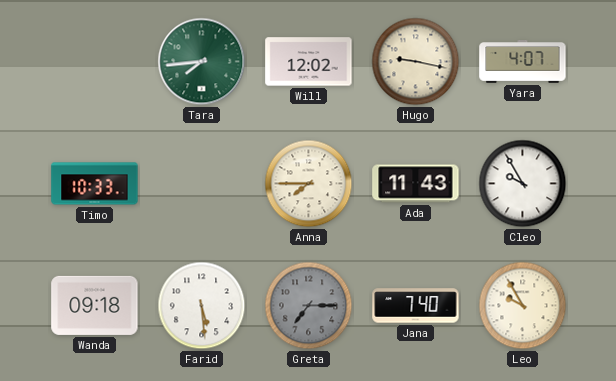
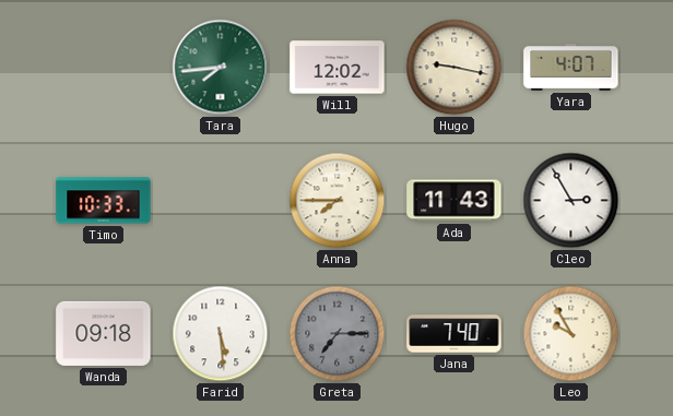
Cleo: 9:55 -> 2:55
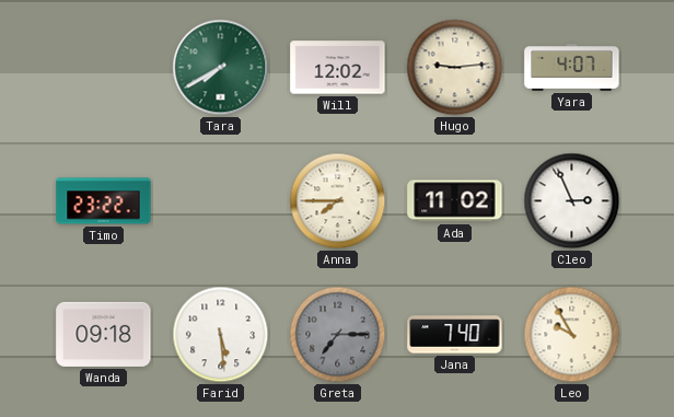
Tara: 7:44 -> 7:40
Hugo: 9:17 -> 9:14
Timo: 10:33 -> 23:22
Ada: 11:43 -> 11:02
Cleo: 2:55 -> 2:56
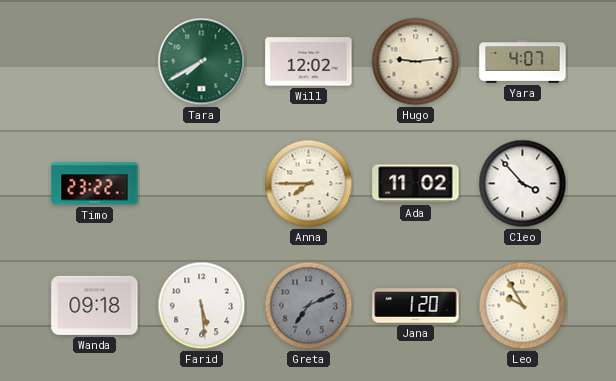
Cleo: 2:56 -> 3:53
Greta: 7:15 -> 7:11
Jana: 7:40 -> 1:20
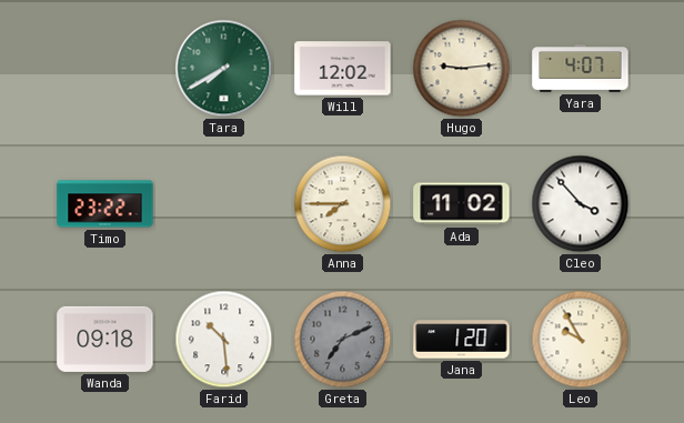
Farid: 5:29 -> 10:29
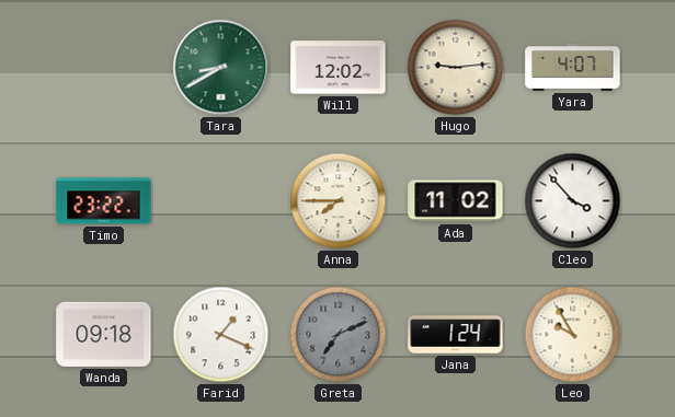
Tara: 7:40 -> 8:40
Farid: 10:29 -> 1:19
Jana: 1:20 -> 1:24
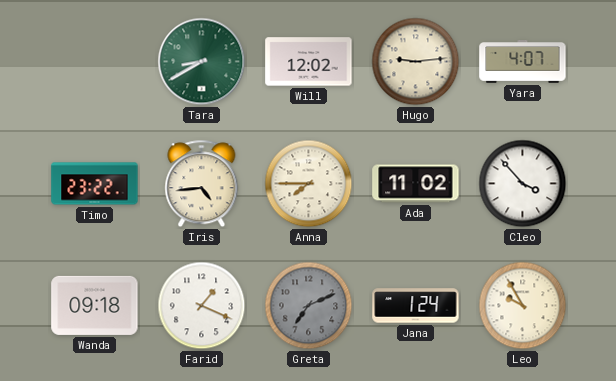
Iris: none -> 4:44
